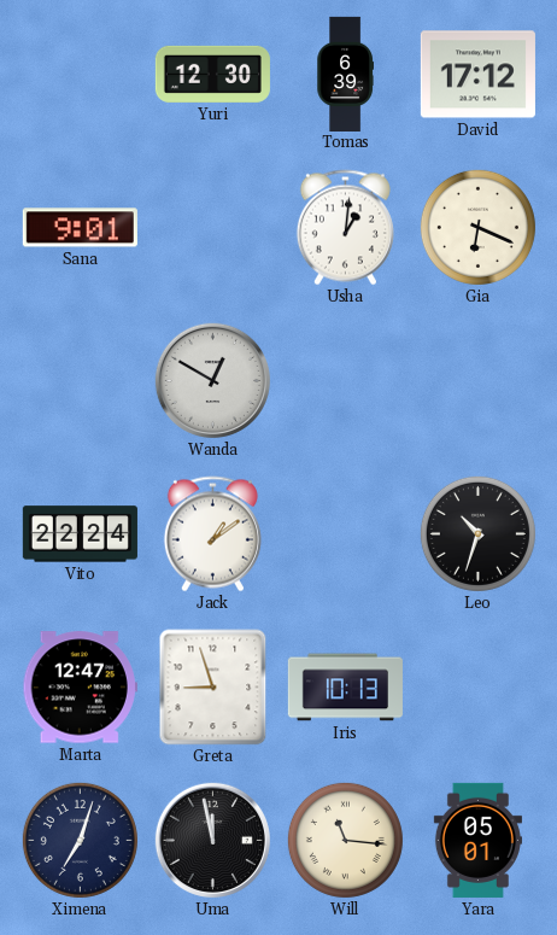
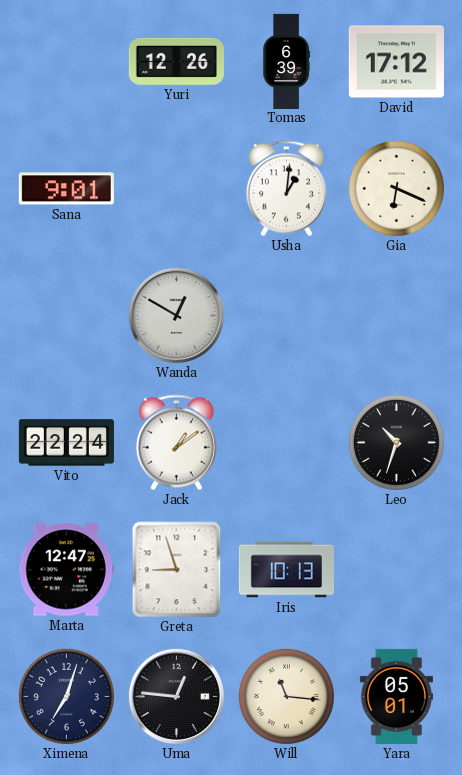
Yuri: 12:30 -> 12:26
Uma: 11:58 -> 12:46
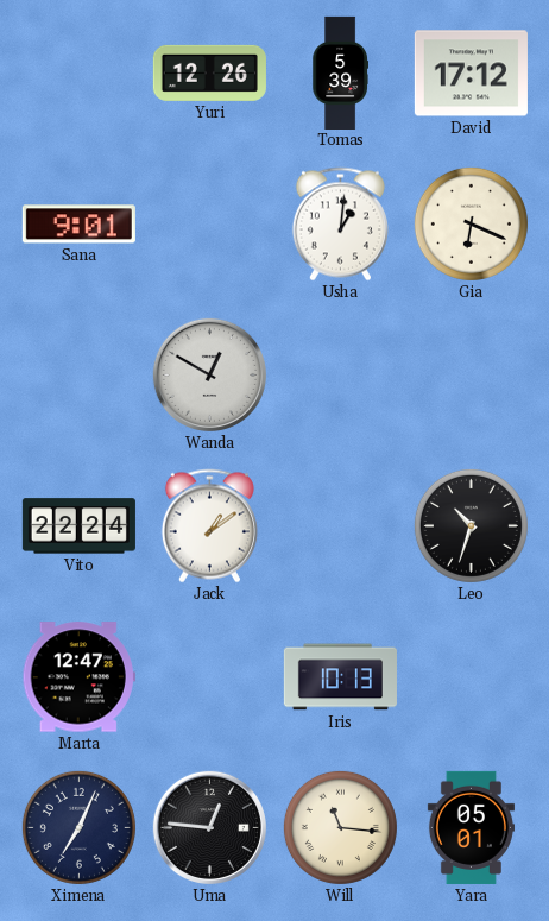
Tomas: 6:39 -> 5:39
Greta: 8:57 -> none
Ximena: 7:03 -> 7:04
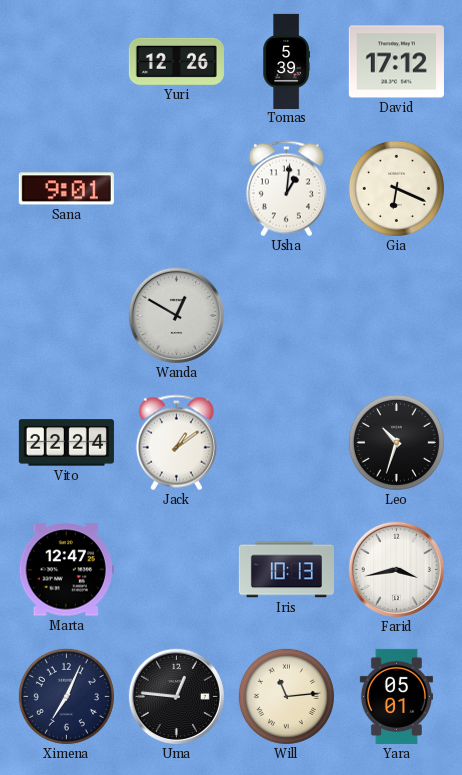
Farid: none -> 3:43
Will: 11:16 -> 11:14
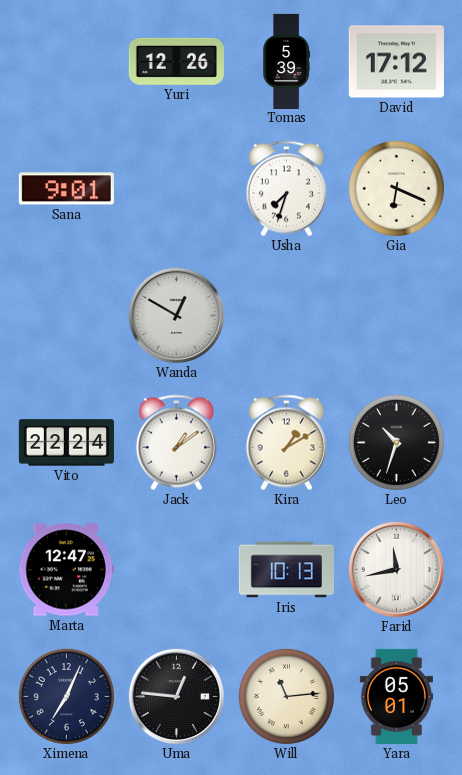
Usha: 1:01 -> 7:33
Kira: none -> 1:10
Farid: 3:43 -> 11:43
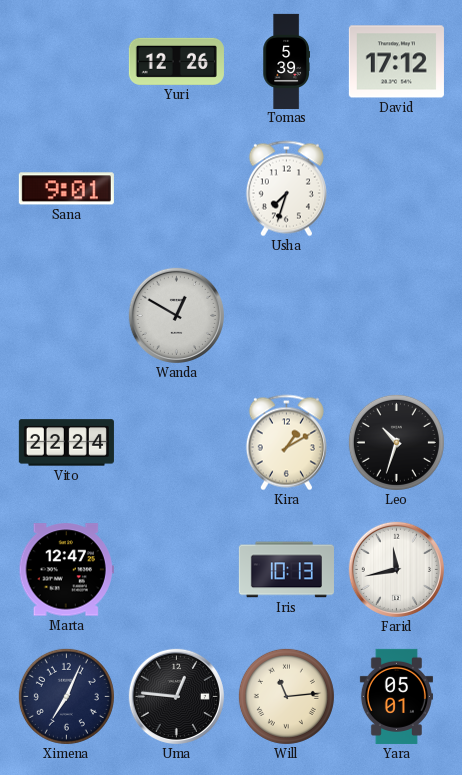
Gia: 6:19 -> none
Jack: 1:09 -> none
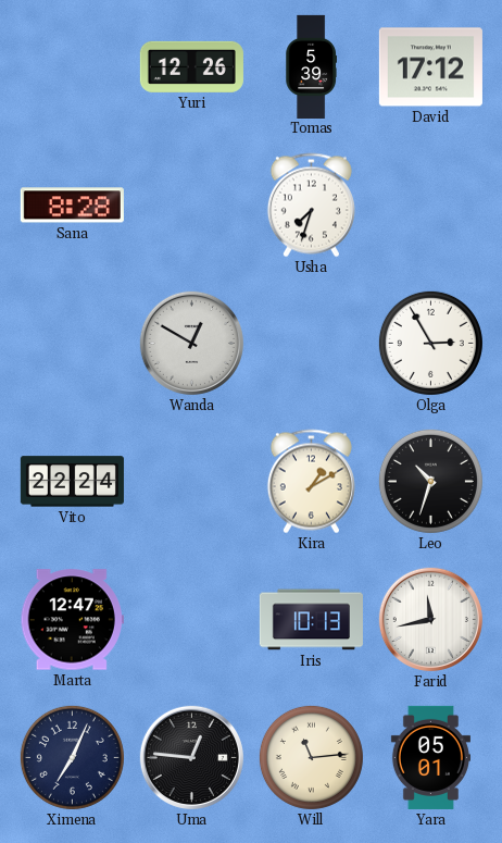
Sana: 9:01 -> 8:28
Olga: none -> 2:55
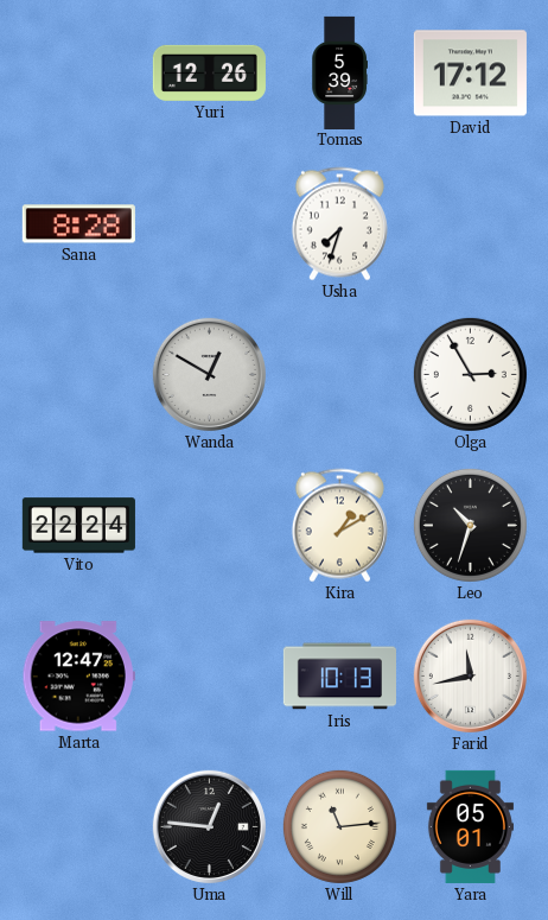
Ximena: 7:04 -> none
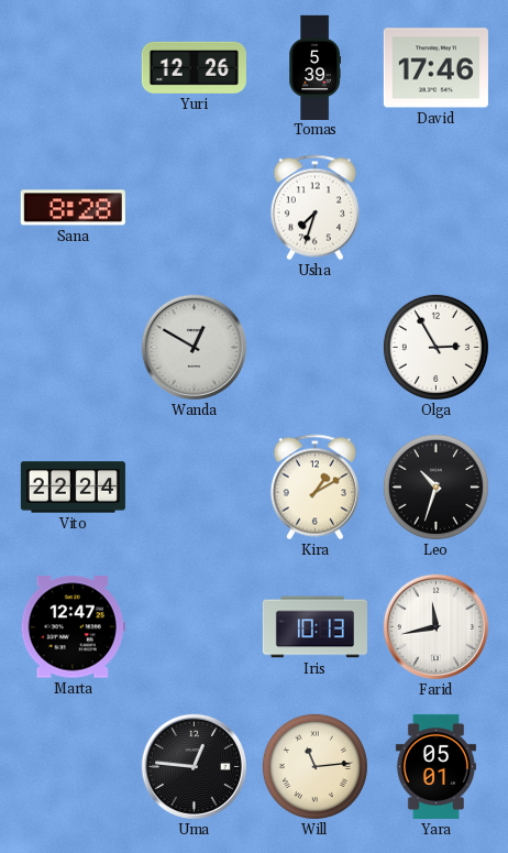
David: 17:12 -> 17:46
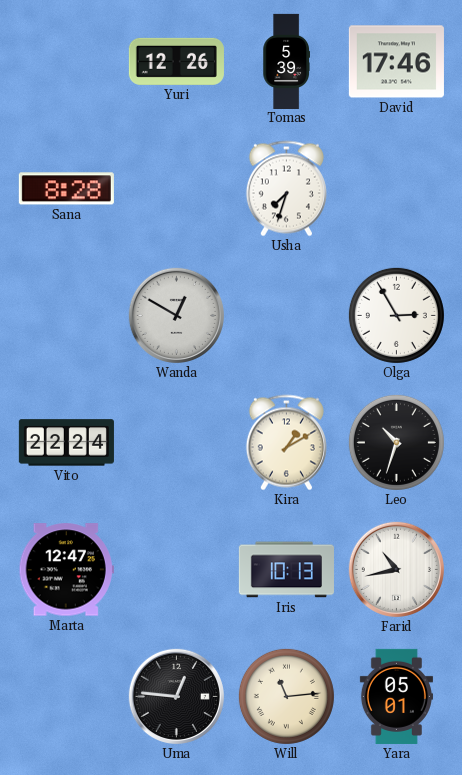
Farid: 11:43 -> 10:43
